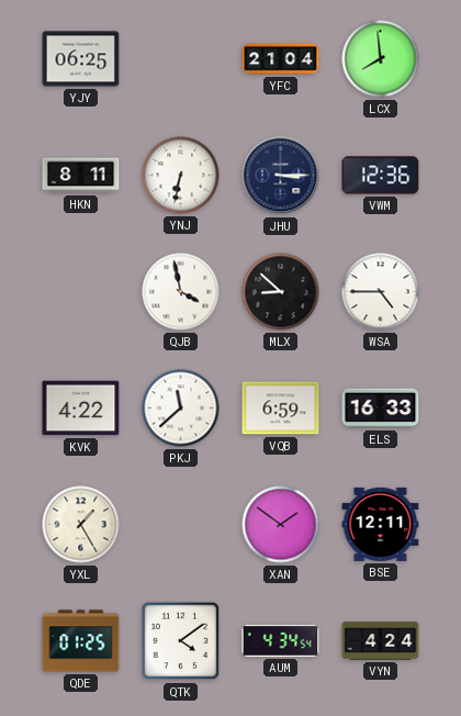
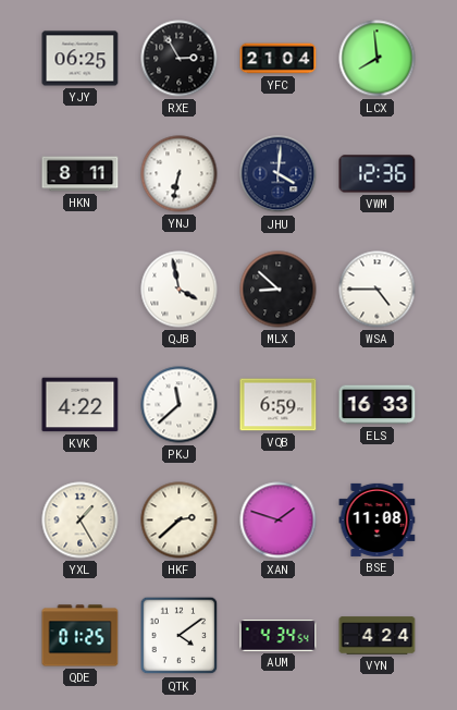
RXE: none -> 2:55
JHU: 3:15 -> 4:01
HKF: none -> 2:38
XAN: 1:51 -> 1:48
BSE: 12:11 -> 11:08
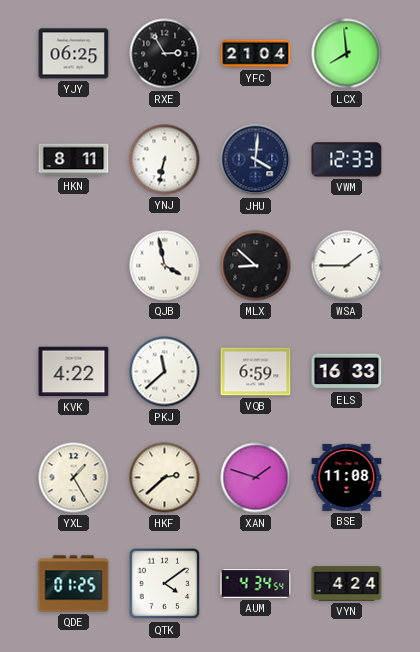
VWM: 12:36 -> 12:33
WSA: 4:45 -> 1:45
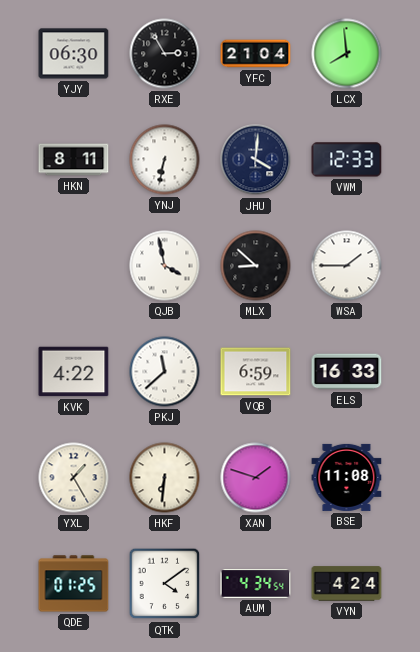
YJY: 06:25 -> 06:30
HKF: 2:38 -> 6:31
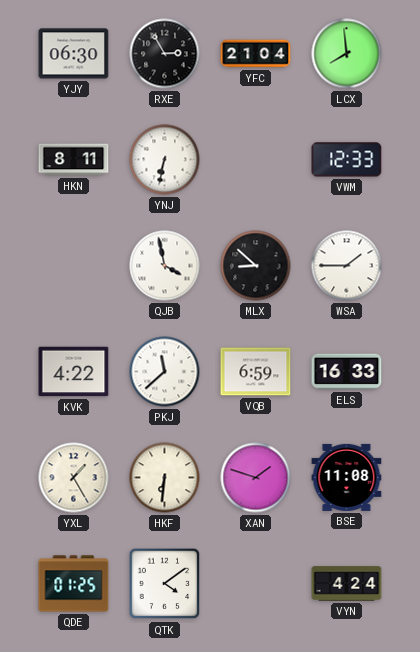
JHU: 4:01 -> none
AUM: 4:34 -> none
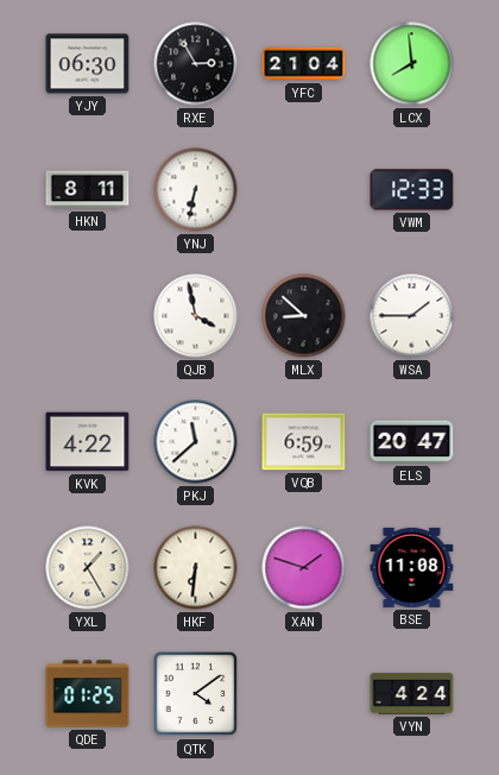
ELS: 16:33 -> 20:47
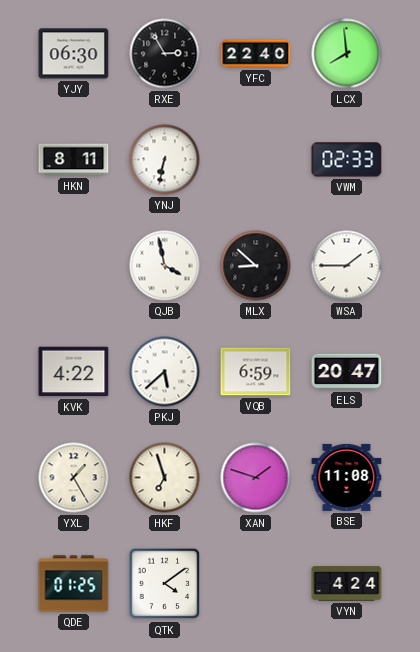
YFC: 21:04 -> 22:40
VWM: 12:33 -> 02:33
PKJ: 11:38 -> 5:38
HKF: 6:31 -> 6:57
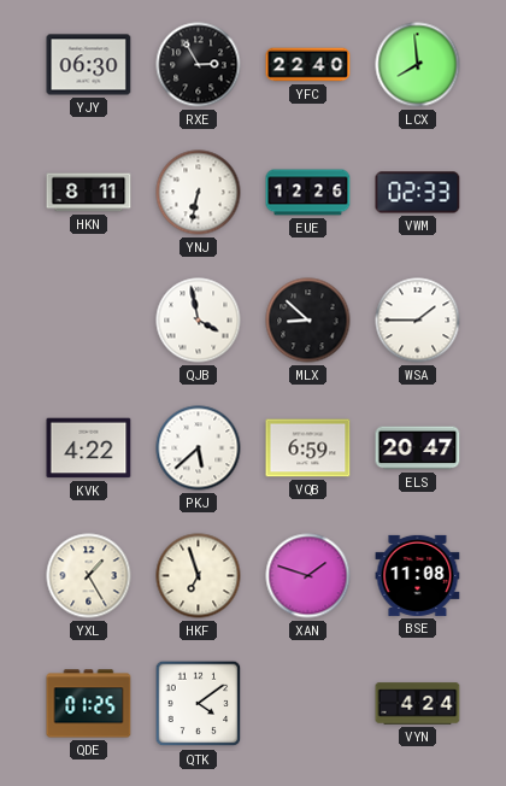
EUE: none -> 12:26
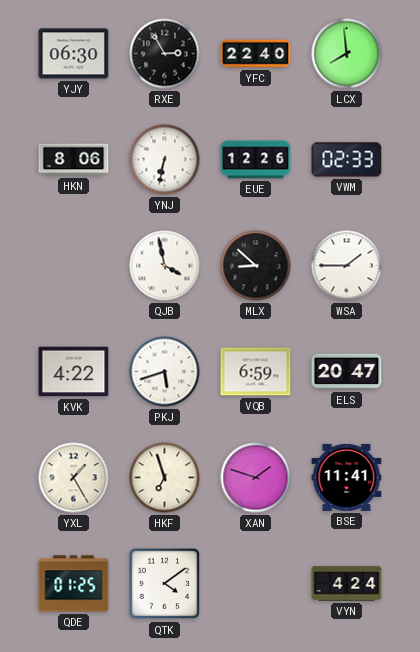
HKN: 8:11 -> 8:06
PKJ: 5:38 -> 5:42
BSE: 11:08 -> 11:41
